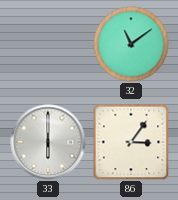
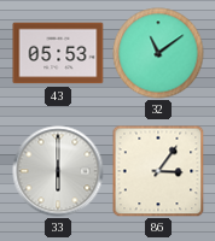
43: none -> 05:53
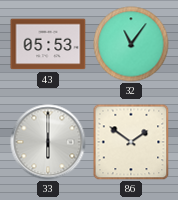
32: 11:09 -> 11:06
86: 3:06 -> 1:51
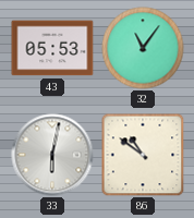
33: 6:00 -> 6:02
86: 1:51 -> 10:51
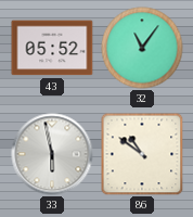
43: 05:53 -> 05:52
33: 6:02 -> 5:58
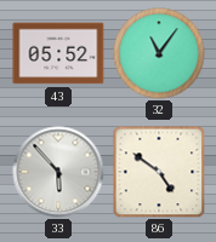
33: 5:58 -> 5:53
86: 10:51 -> 4:51
